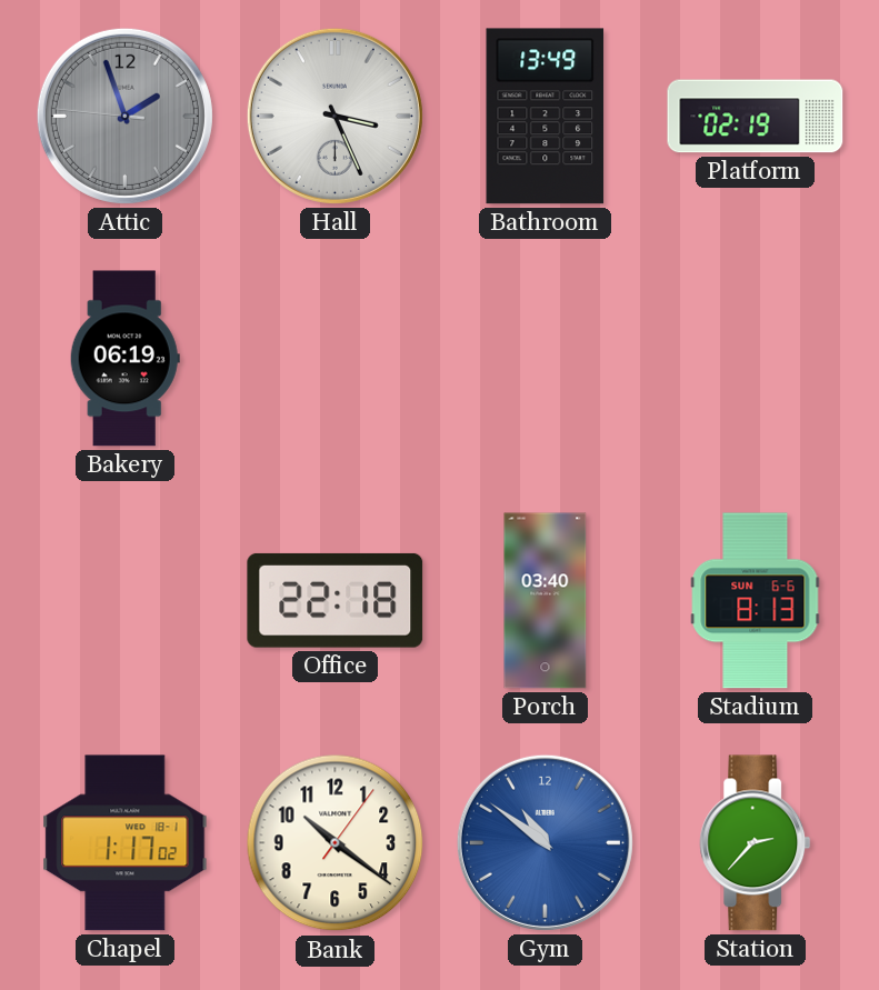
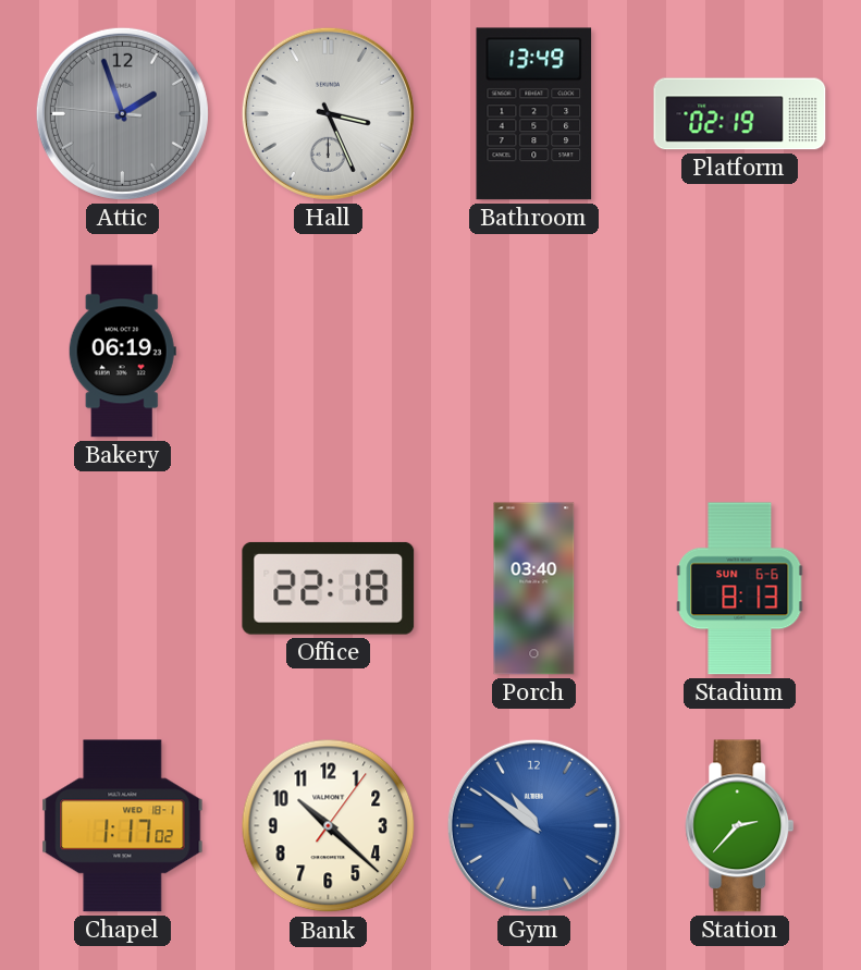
Bank: 10:21 -> 10:22
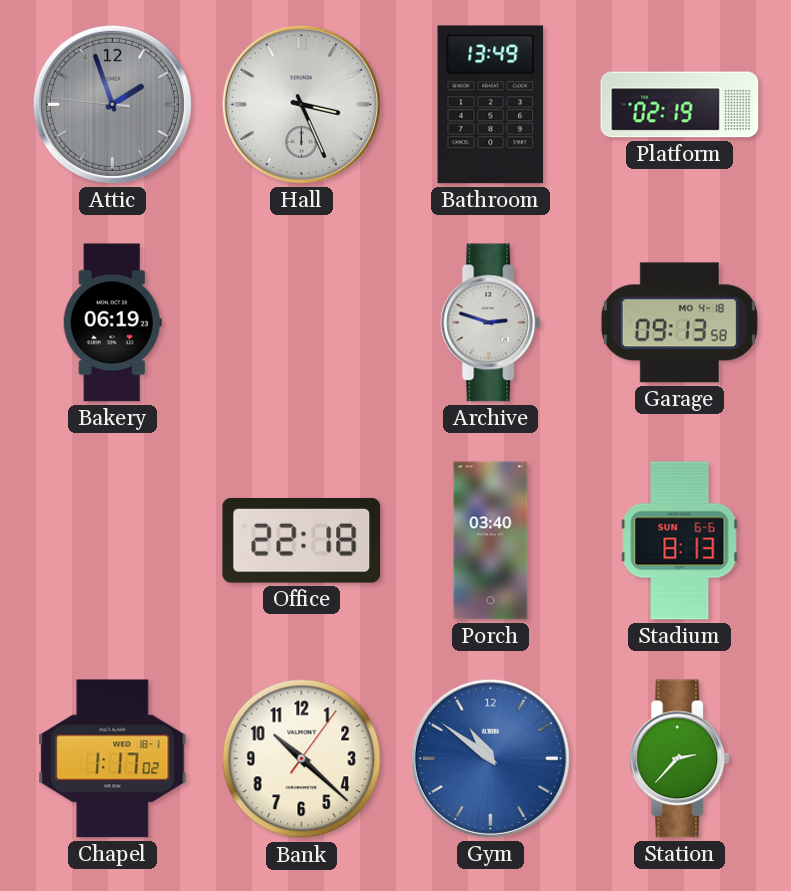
Archive: none -> 2:48
Garage: none -> 09:13
